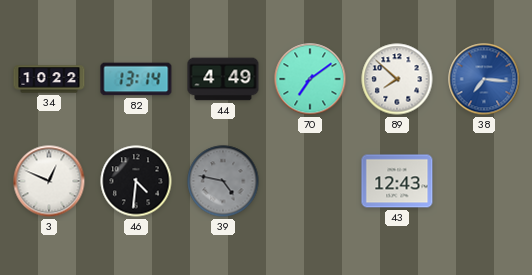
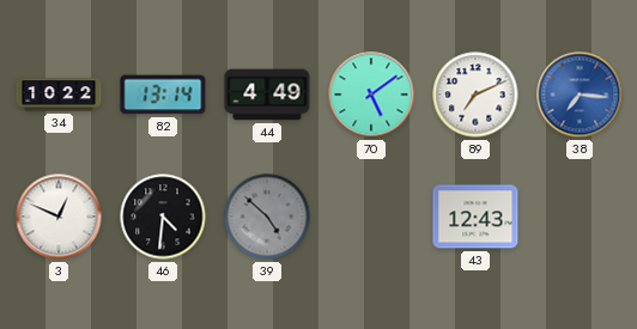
70: 7:09 -> 5:09
89: 7:52 -> 7:11
39: 4:47 -> 4:52
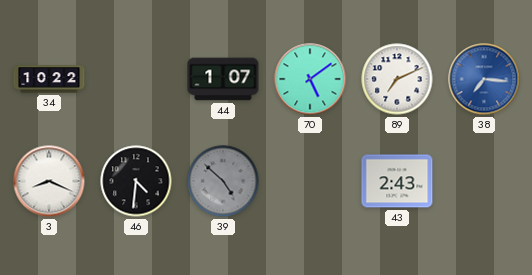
82: 13:14 -> none
44: 4:49 -> 1:07
3: 12:49 -> 8:19
43: 12:43 -> 2:43
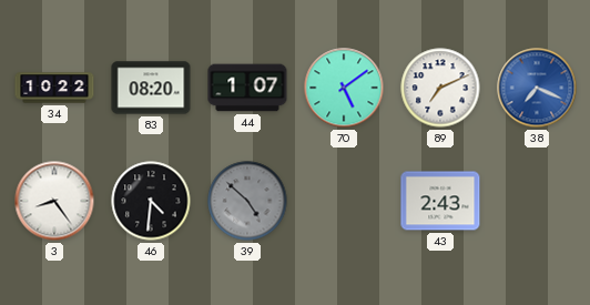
83: none -> 08:20
38: 7:16 -> 7:19
3: 8:19 -> 8:24
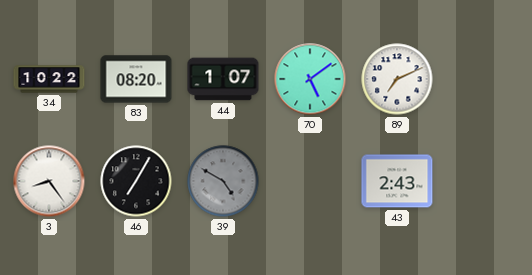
38: 7:19 -> none
46: 4:31 -> 7:05
39: 4:52 -> 4:50
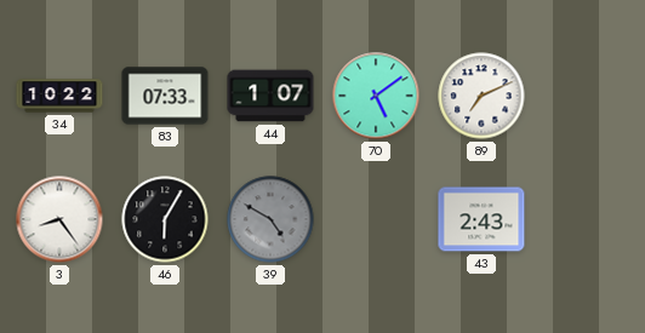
83: 08:20 -> 07:33
46: 7:05 -> 6:05
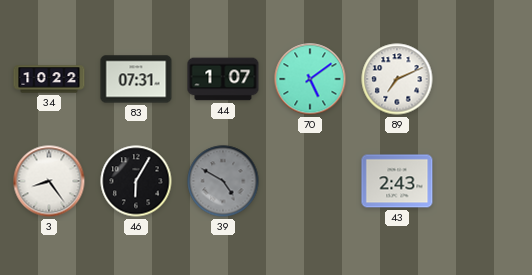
83: 07:33 -> 07:31
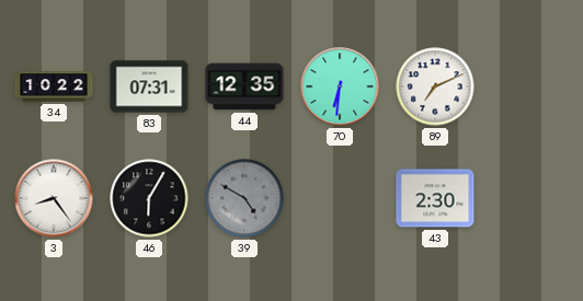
44: 1:07 -> 12:35
70: 5:09 -> 6:31
43: 2:43 -> 2:30
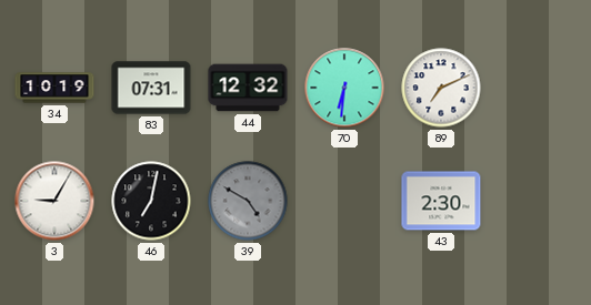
34: 10:22 -> 10:19
44: 12:35 -> 12:32
3: 8:24 -> 9:05
46: 6:05 -> 7:02
